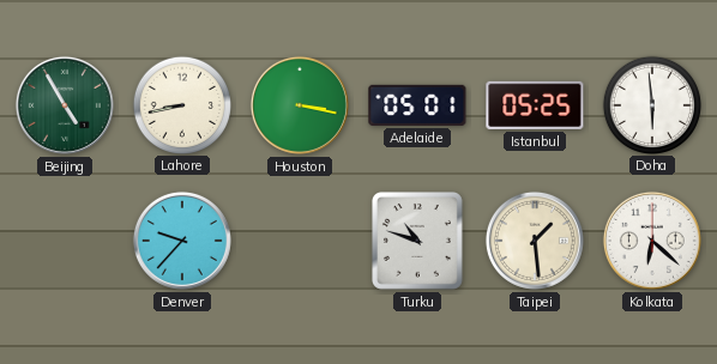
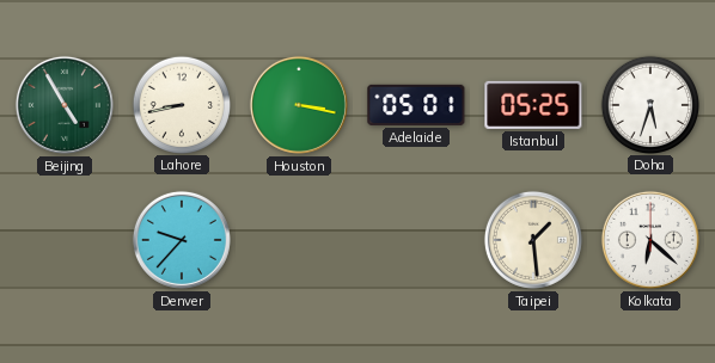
Doha: 5:59 -> 5:33
Turku: 10:48 -> none
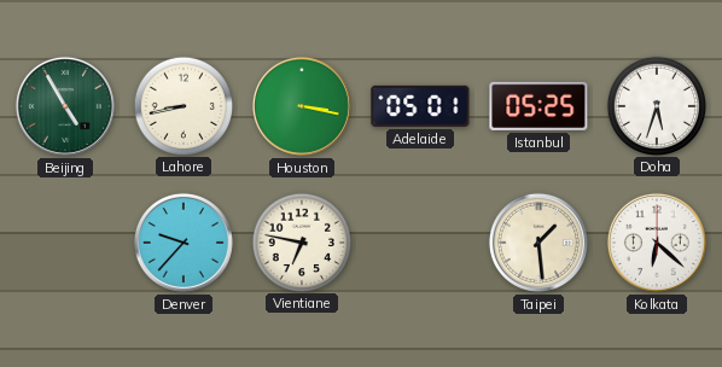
Vientiane: none -> 6:47
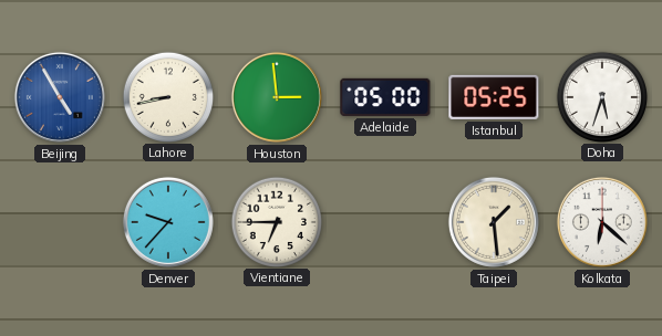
Beijing dial: green -> blue
Houston: 3:17 -> 2:59
Adelaide: 05:01 -> 05:00
Vientiane: 6:47 -> 6:45
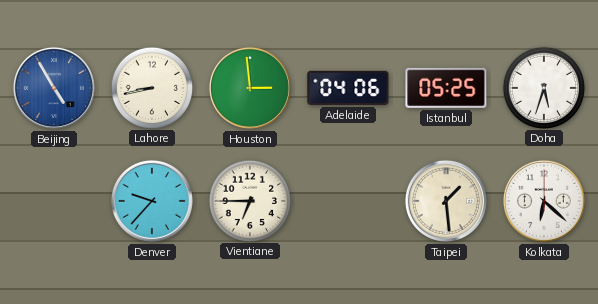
Adelaide: 05:00 -> 04:06
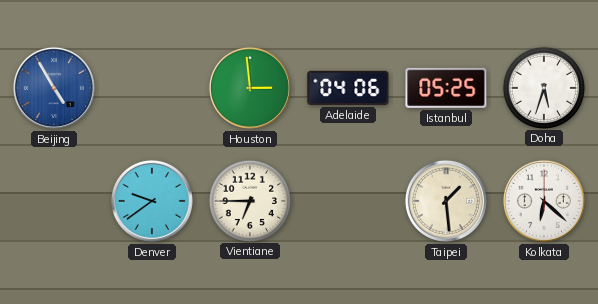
Lahore: 8:43 -> none
Denver: 9:37 -> 9:39
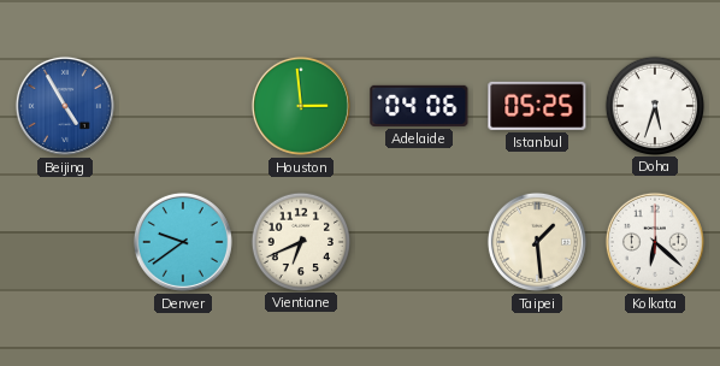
Vientiane: 6:45 -> 6:41
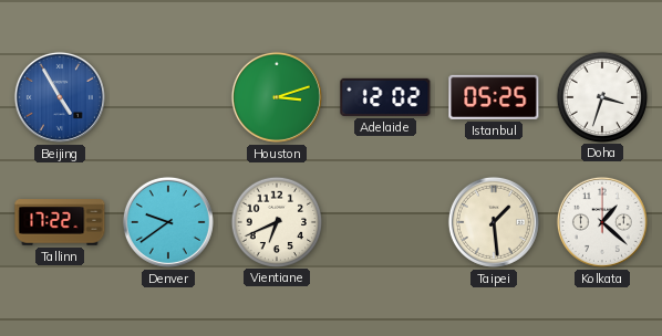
Houston: 2:59 -> 3:12
Adelaide: 04:06 -> 12:02
Doha: 5:33 -> 3:33
Tallinn: none -> 17:22
Kolkata: 6:22 -> 1:22
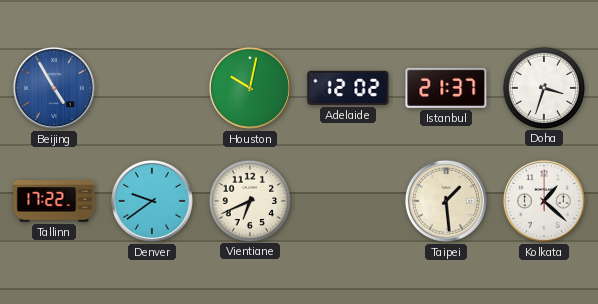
Houston: 3:12 -> 10:02
Istanbul: 05:25 -> 21:37
